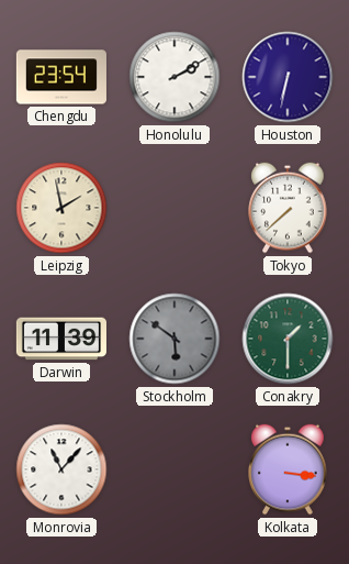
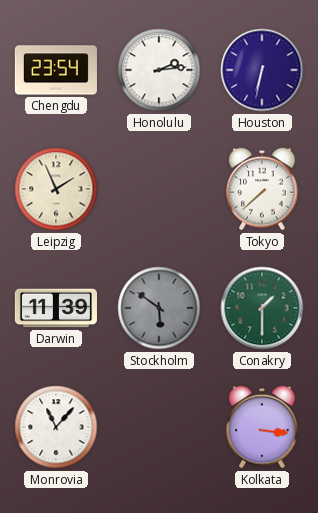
Honolulu: 2:10 -> 2:14
Leipzig: 1:58 -> 1:56
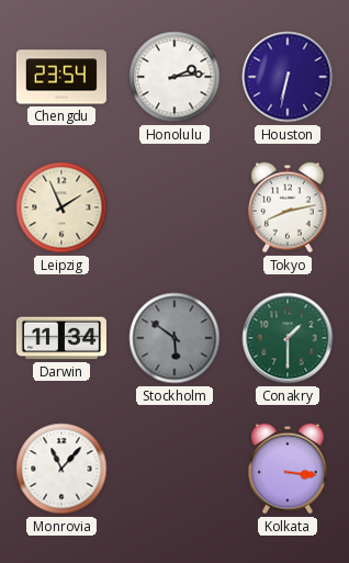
Tokyo: 7:38 -> 8:13
Darwin: 11:39 -> 11:34
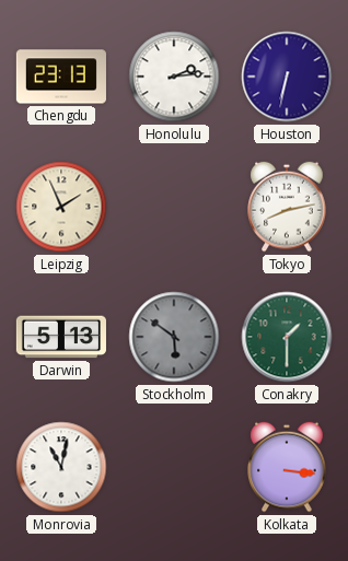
Chengdu: 23:54 -> 23:13
Darwin: 11:34 -> 5:13
Monrovia: 11:07 -> 11:02
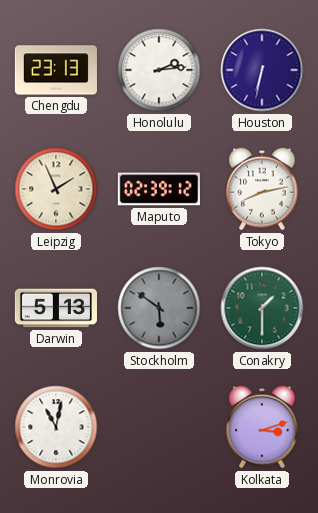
Maputo: none -> 02:39
Kolkata: 3:16 -> 3:12
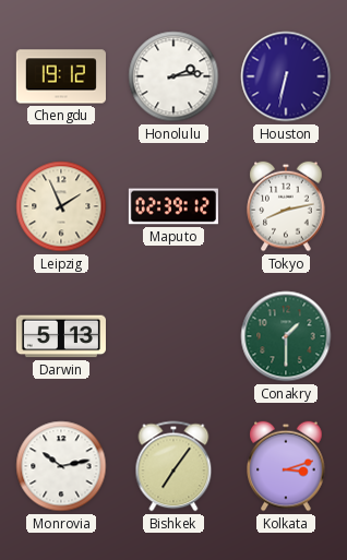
Chengdu: 23:13 -> 19:12
Stockholm: 5:51 -> none
Monrovia: 11:02 -> 10:13
Bishkek: none -> 7:06
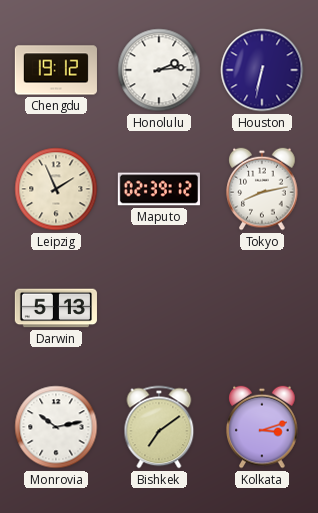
Conakry: 1:30 -> none
Bishkek: 7:06 -> 7:09
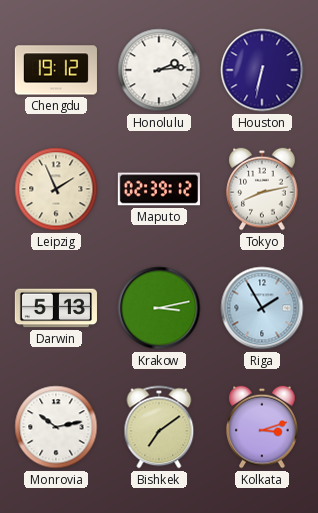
Krakow: none -> 3:13
Riga: none -> 1:55
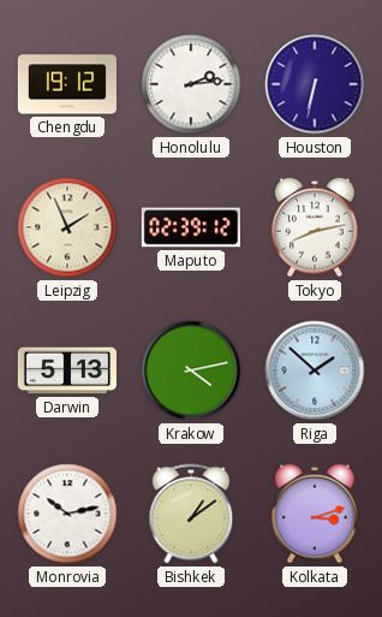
Krakow: 3:13 -> 4:13
Riga: 1:55 -> 1:52
Bishkek: 7:09 -> 1:09
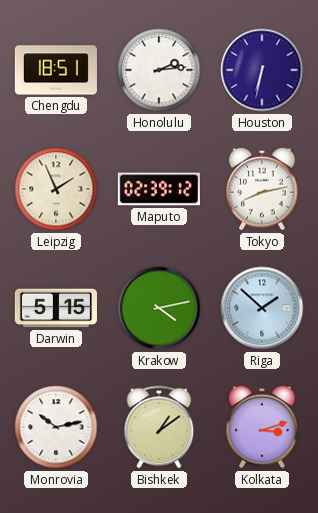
Chengdu: 19:12 -> 18:51
Darwin: 5:13 -> 5:15
